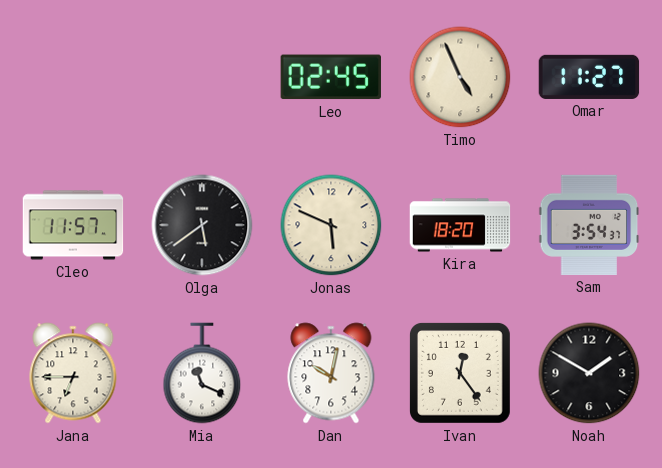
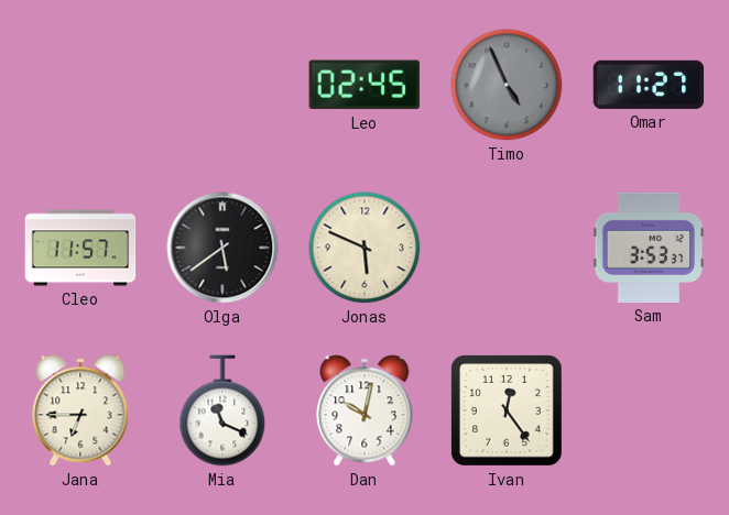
Timo dial: cream -> grey
Kira: 18:20 -> none
Sam: 3:54 -> 3:53
Noah: 1:50 -> none
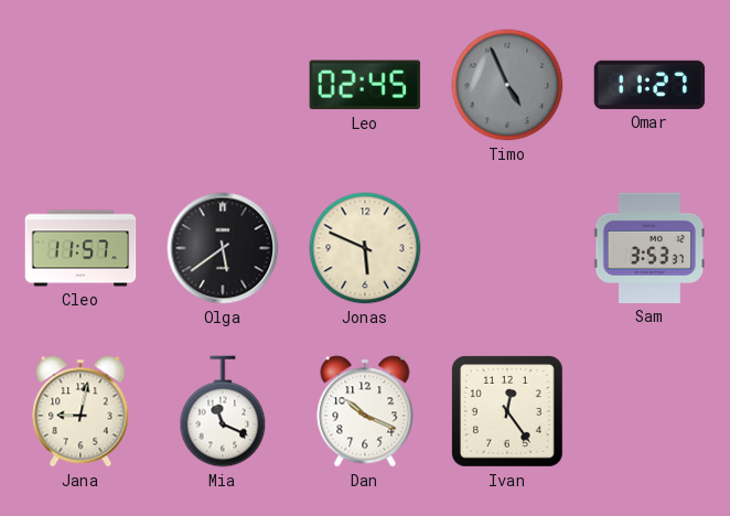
Jana: 6:45 -> 9:02
Dan: 10:02 -> 10:19
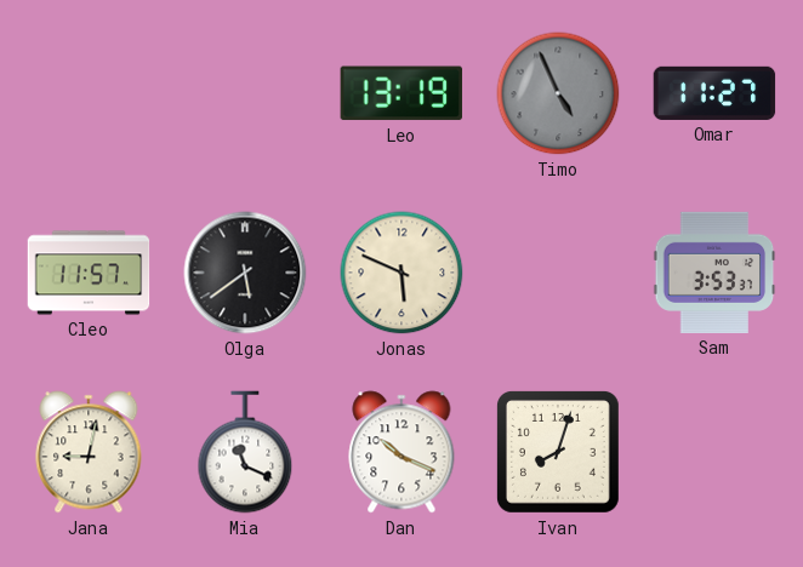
Leo: 02:45 -> 13:19
Ivan: 12:24 -> 8:03
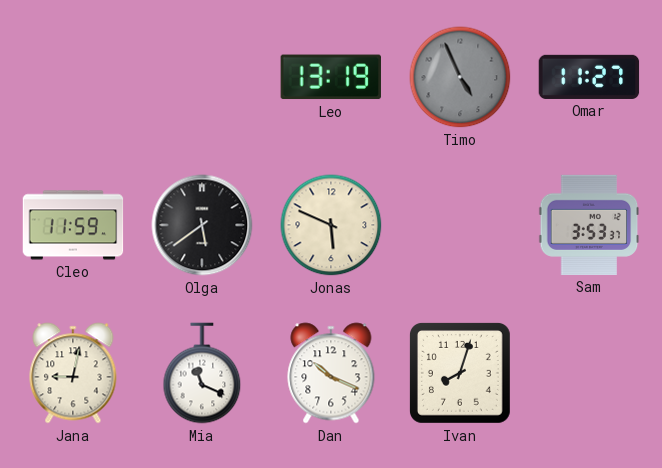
Cleo: 11:57 -> 11:59
